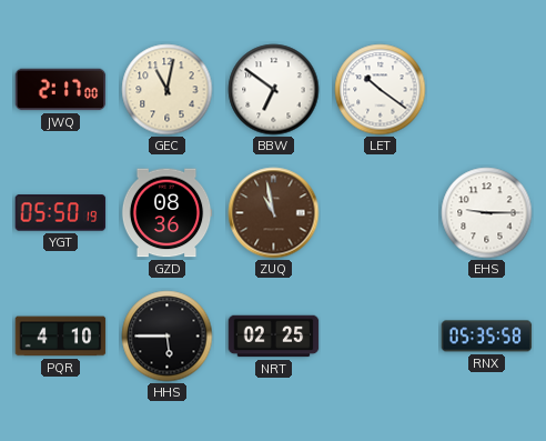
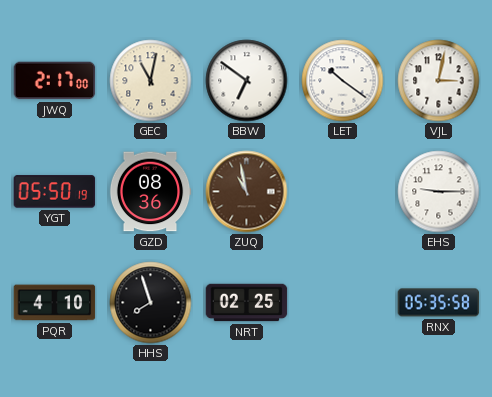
VJL: none -> 3:02
HHS: 5:45 -> 7:57
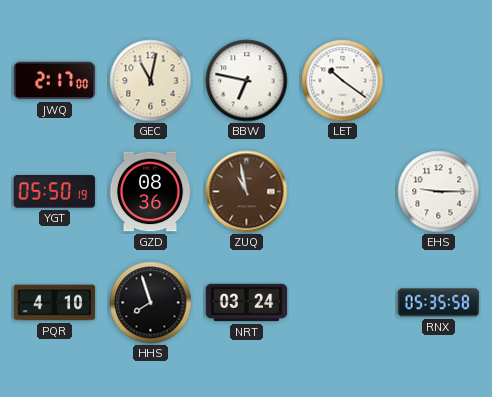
BBW: 6:51 -> 6:47
VJL: 3:02 -> none
NRT: 02:25 -> 03:24
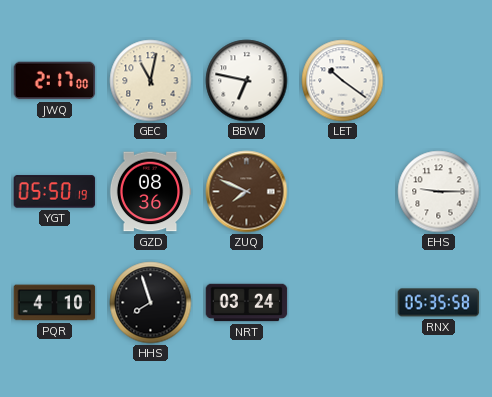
ZUQ: 10:58 -> 7:49
